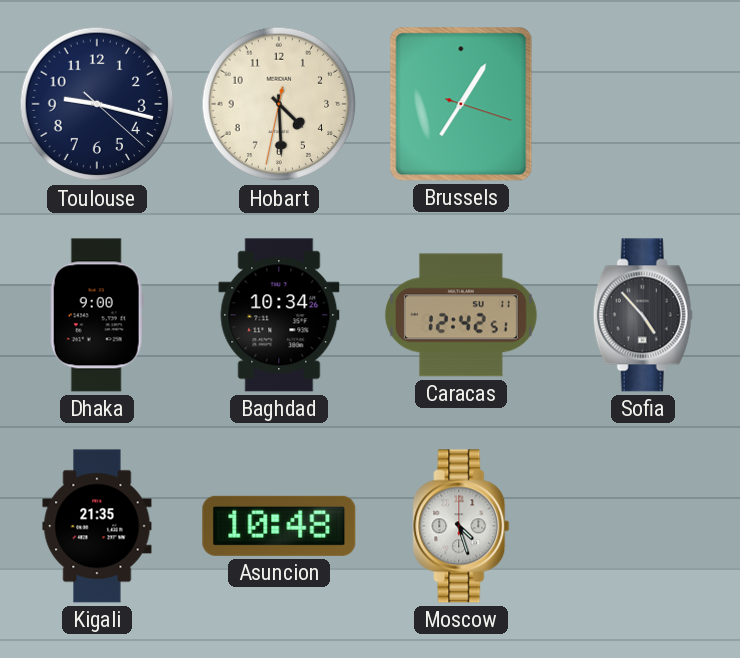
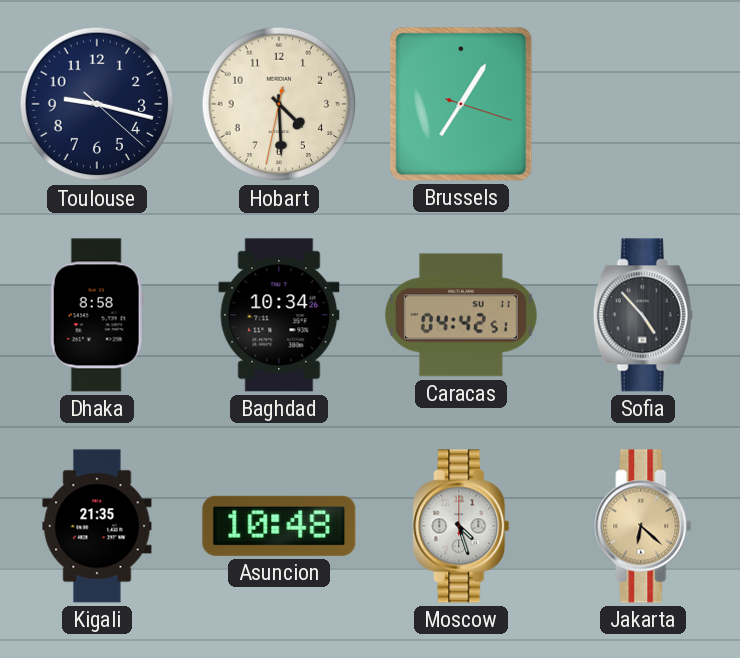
Dhaka: 9:00 -> 8:58
Caracas: 12:42 -> 04:42
Jakarta: none -> 6:22
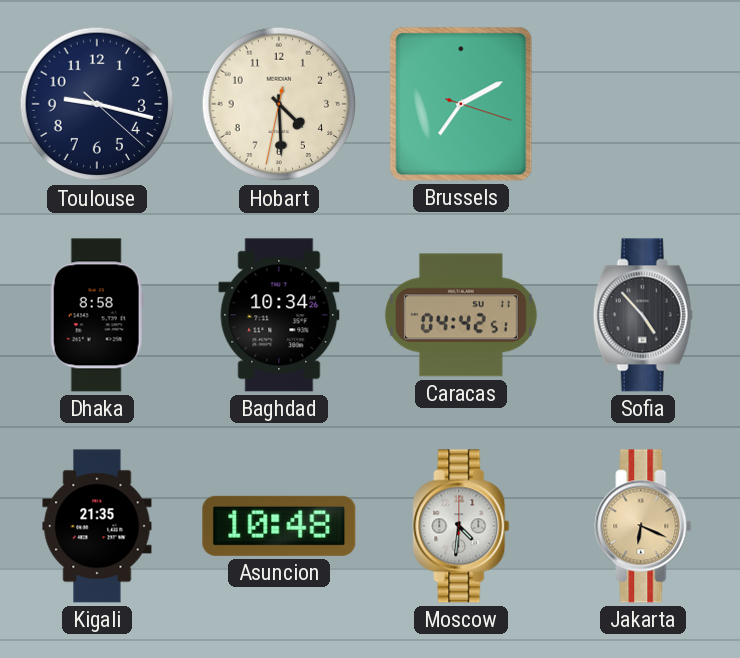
Brussels: 7:05 -> 7:10
Moscow: 4:27 -> 4:31
Jakarta: 6:22 -> 6:19
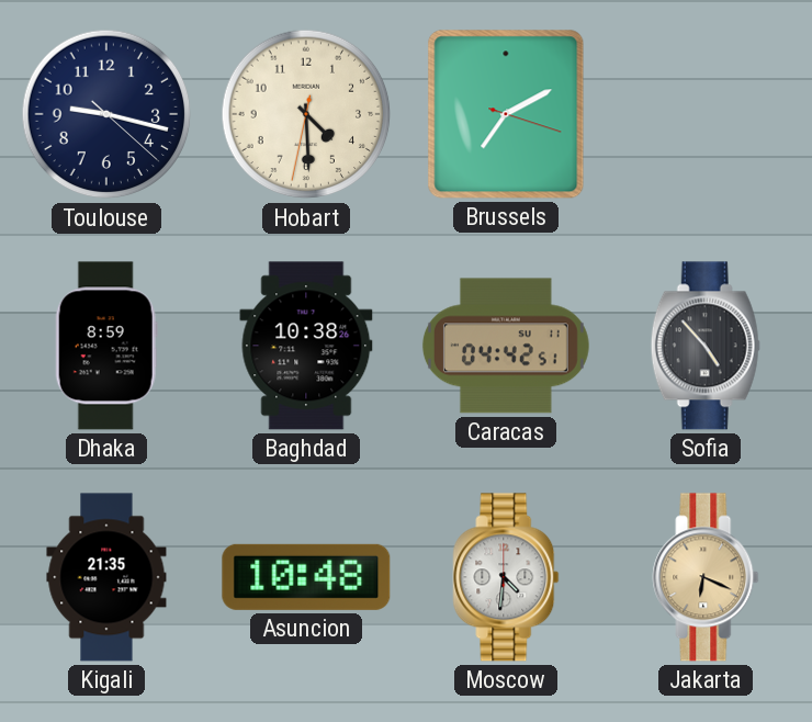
Dhaka: 8:58 -> 8:59
Baghdad: 10:34 -> 10:38
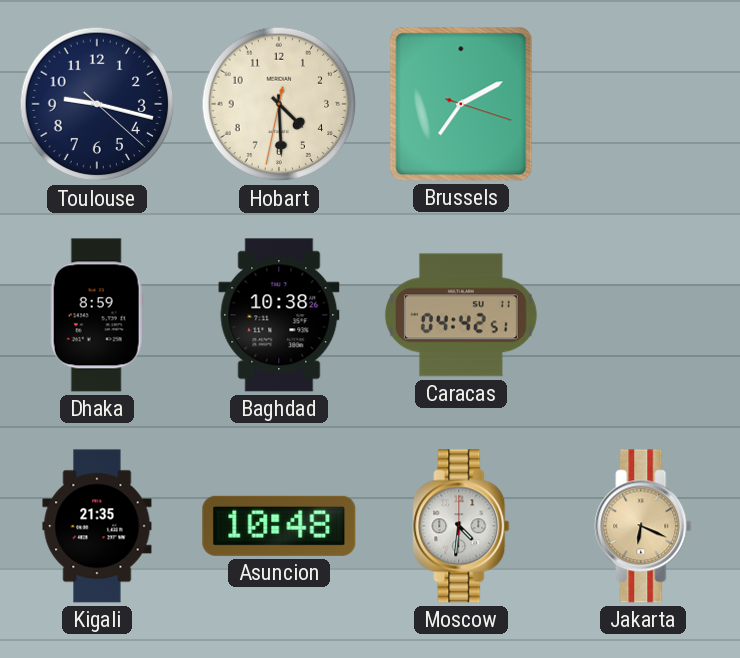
Sofia: 4:53 -> none
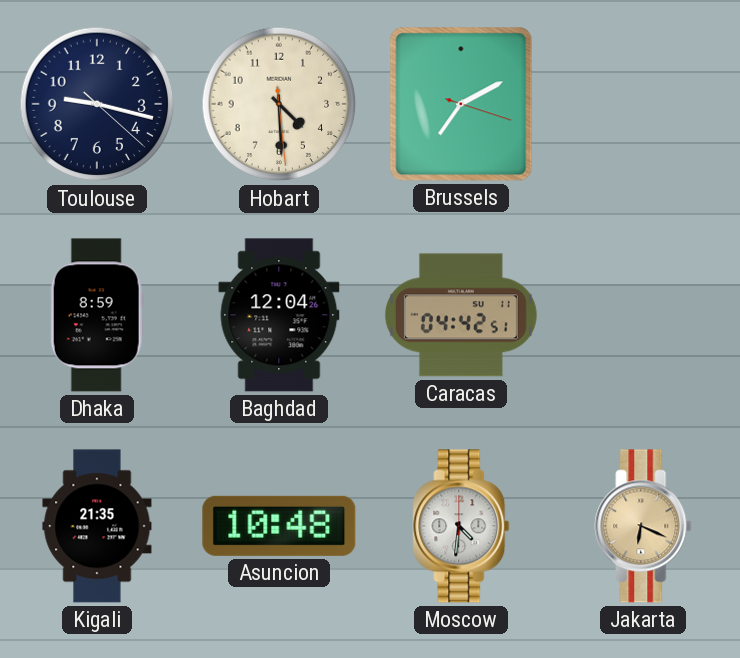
Hobart: 4:29:32 -> 4:29:29
Baghdad: 10:38 -> 12:04
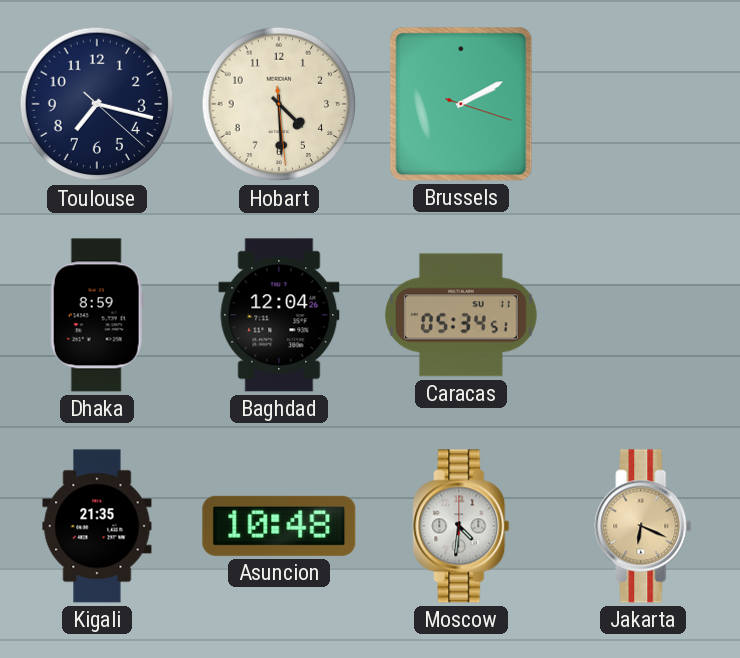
Toulouse: 9:17 -> 7:17
Brussels: 7:10 -> 2:10
Caracas: 04:42 -> 05:34
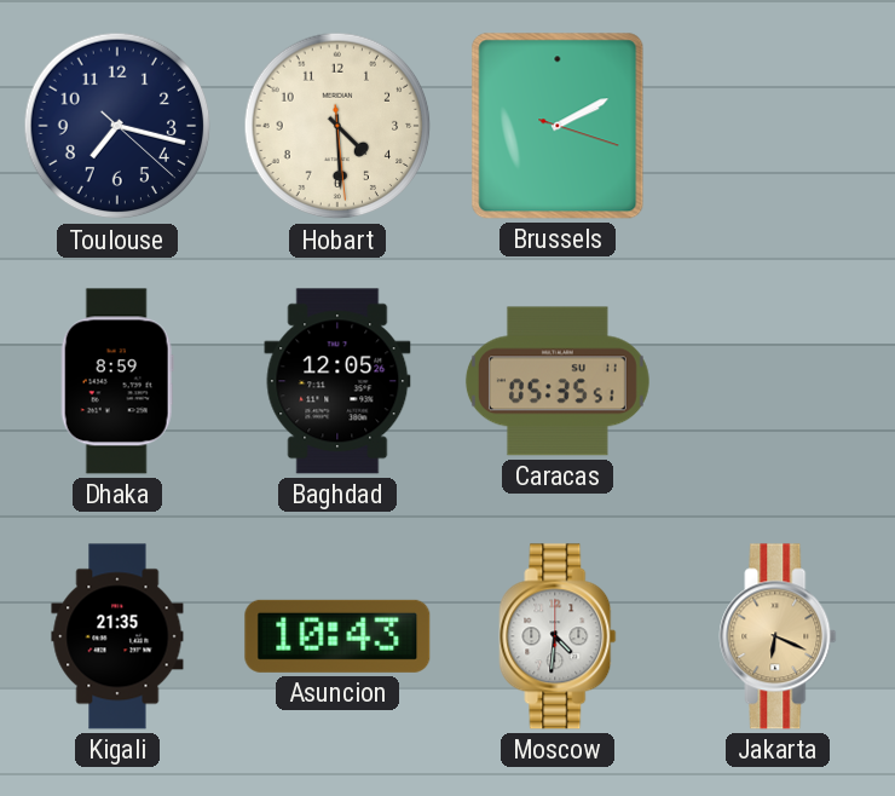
Baghdad: 12:04 -> 12:05
Caracas: 05:34 -> 05:35
Asuncion: 10:48 -> 10:43
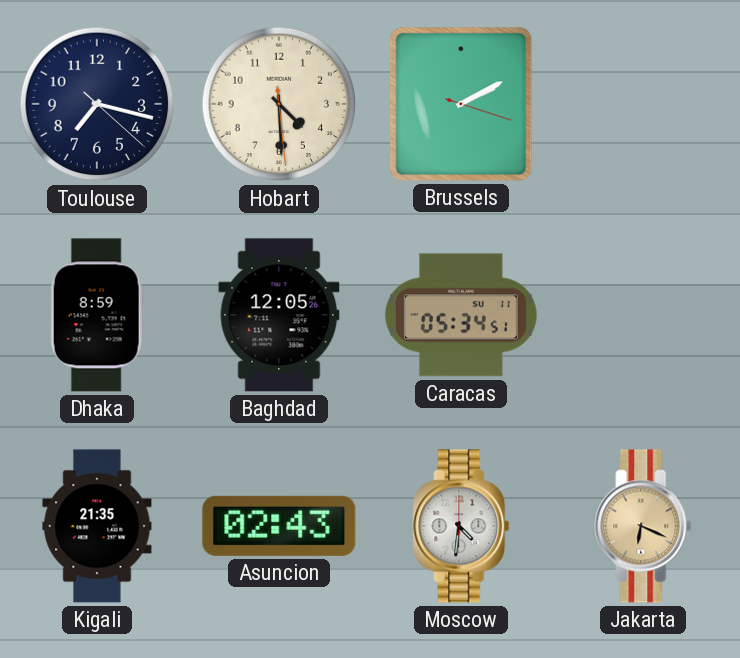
Caracas: 05:35 -> 05:34
Asuncion: 10:43 -> 02:43
